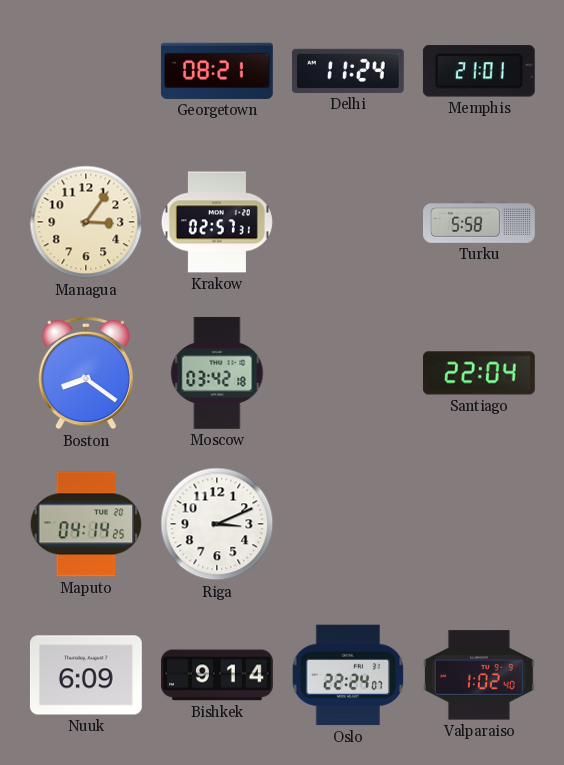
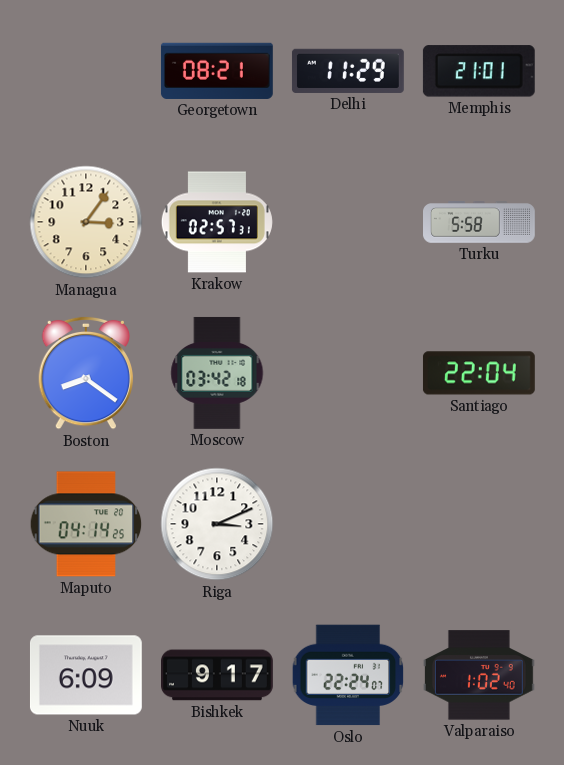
Delhi: 11:24 -> 11:29
Bishkek: 9:14 -> 9:17
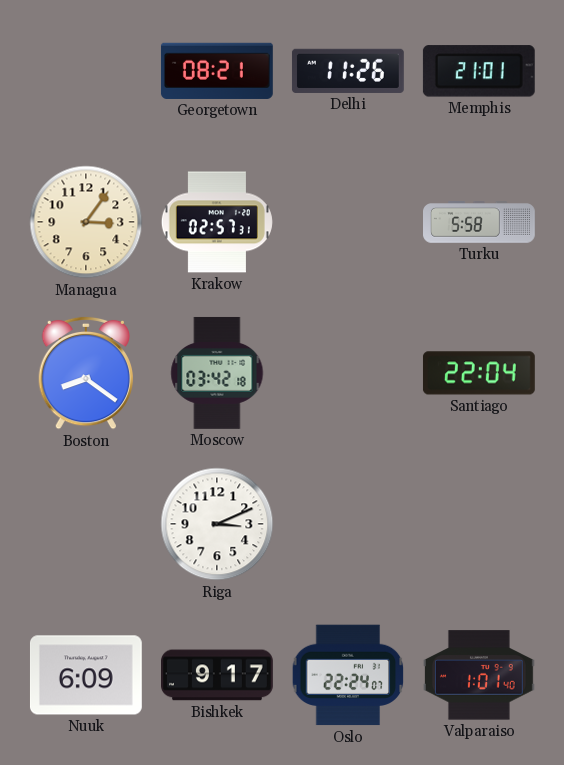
Delhi: 11:29 -> 11:26
Maputo: 04:14 -> none
Valparaiso: 1:02 -> 1:01
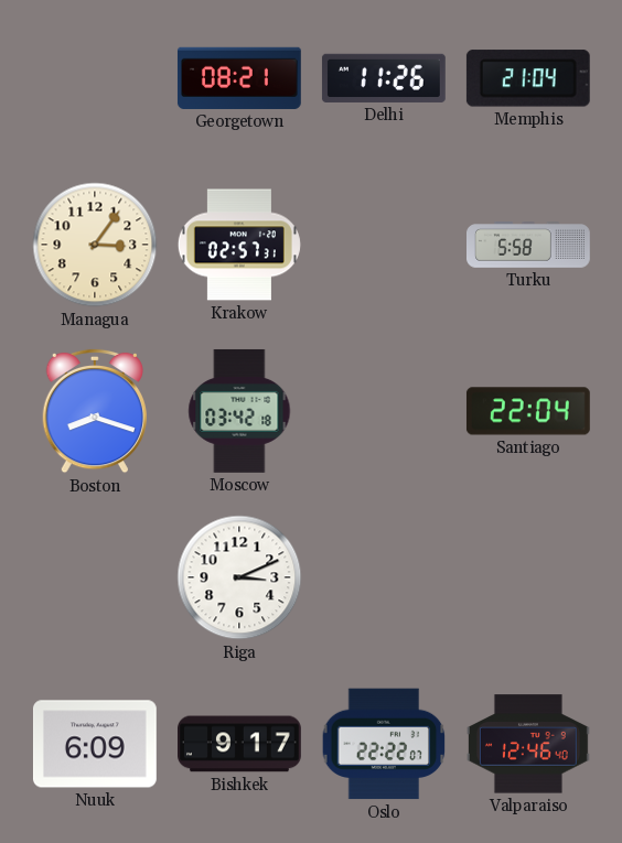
Memphis: 21:01 -> 21:04
Boston: 8:21 -> 8:18
Oslo: 22:24 -> 22:22
Valparaiso: 1:01 -> 12:46
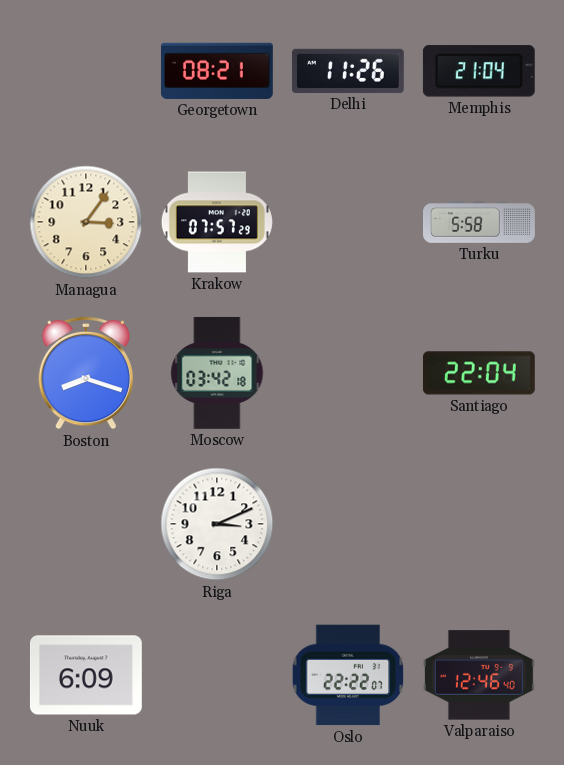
Krakow: 02:57 -> 07:57
Bishkek: 9:17 -> none
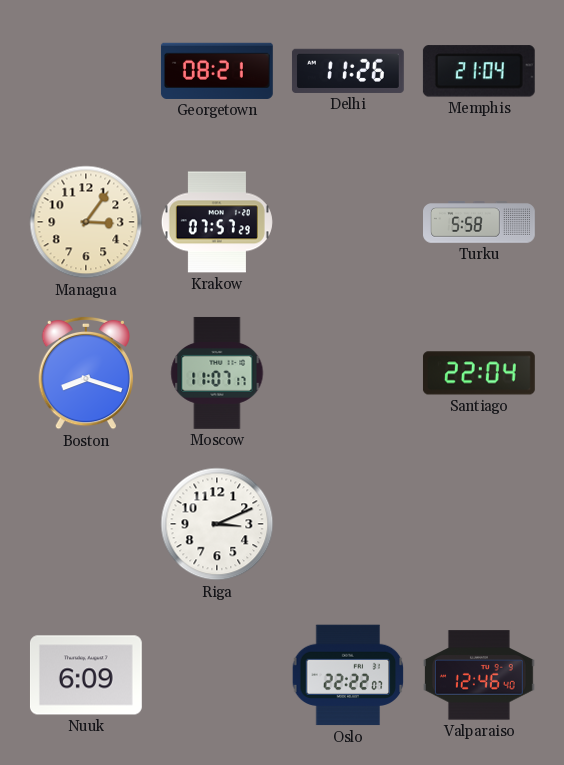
Moscow: 03:42 -> 11:07
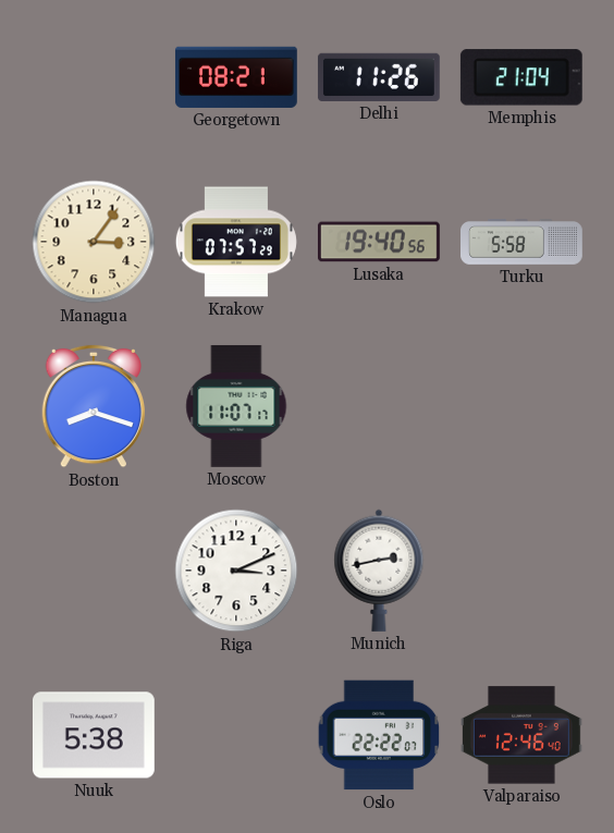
Lusaka: none -> 19:40
Santiago: 22:04 -> none
Munich: none -> 2:43
Nuuk: 6:09 -> 5:38
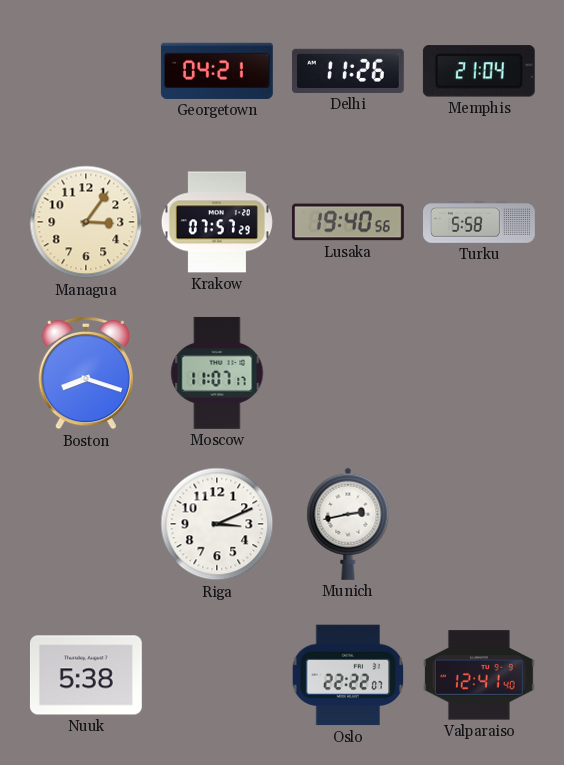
Georgetown: 08:21 -> 04:21
Valparaiso: 12:46 -> 12:41
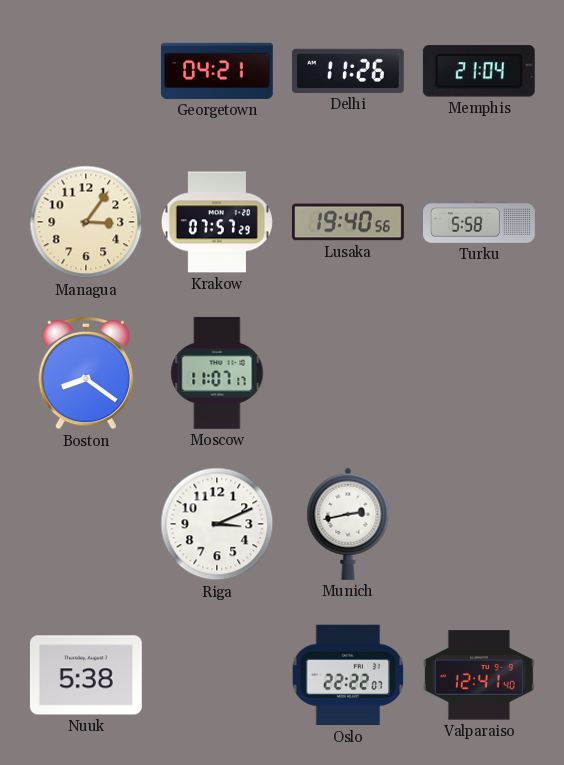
Boston: 8:18 -> 8:21
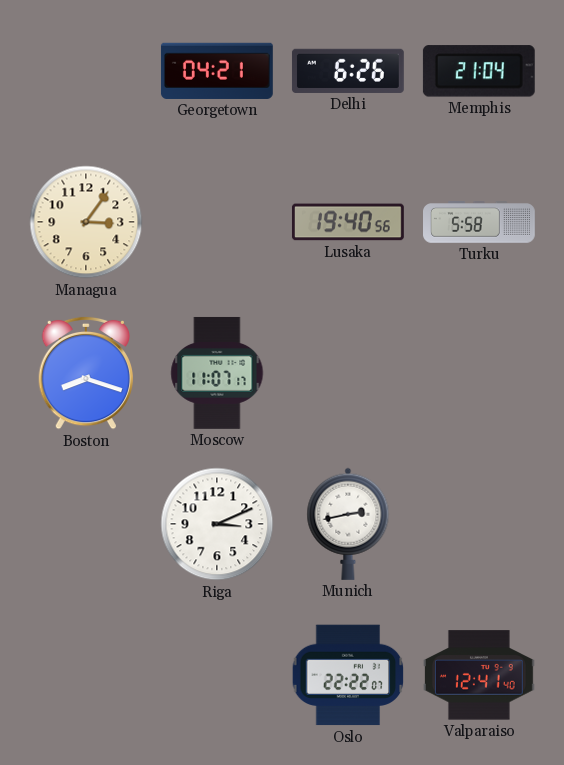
Delhi: 11:26 -> 6:26
Krakow: 07:57 -> none
Boston: 8:21 -> 8:18
Nuuk: 5:38 -> none
